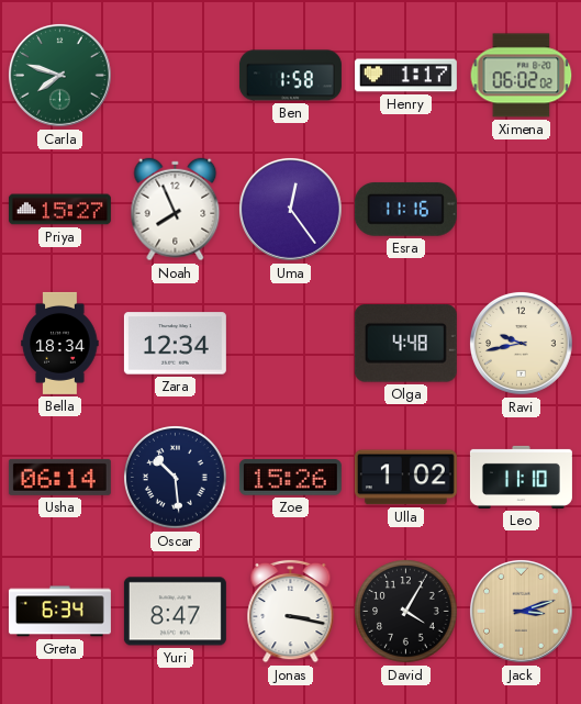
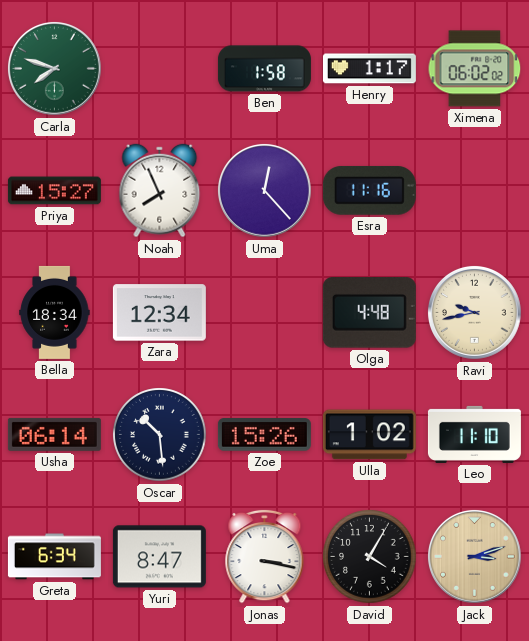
Uma: 12:24 -> 12:23
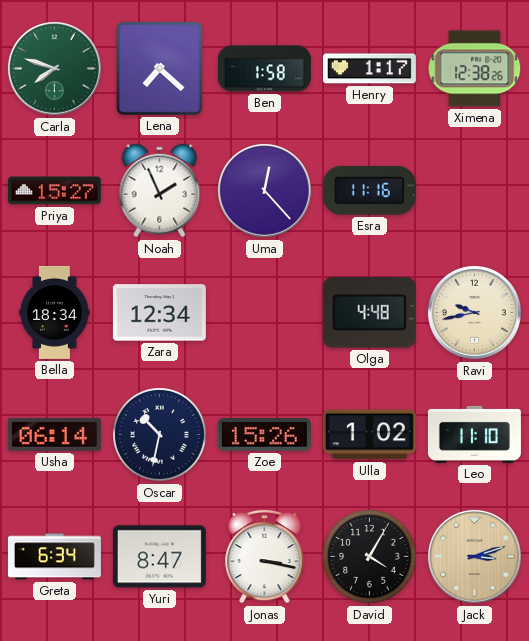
Lena: none -> 7:22
Ximena: 06:02 -> 12:38
Noah: 7:56 -> 1:56
Oscar: 10:29 -> 10:32
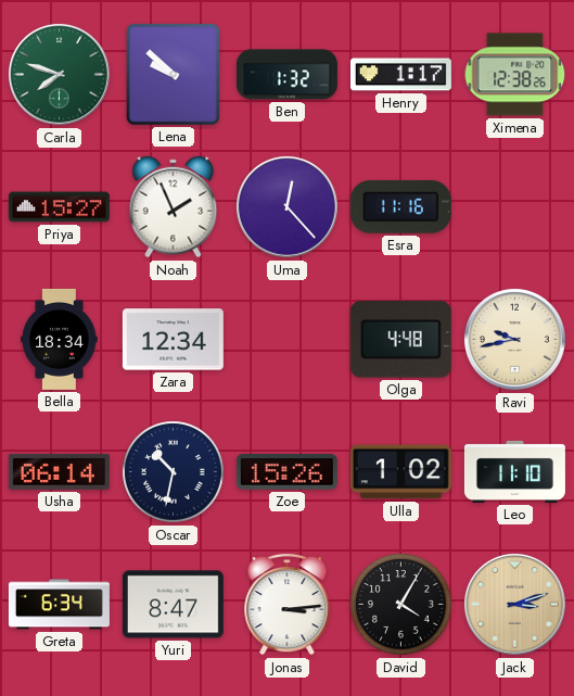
Lena: 7:22 -> 9:52
Ben: 1:58 -> 1:32
Jonas: 3:17 -> 3:14
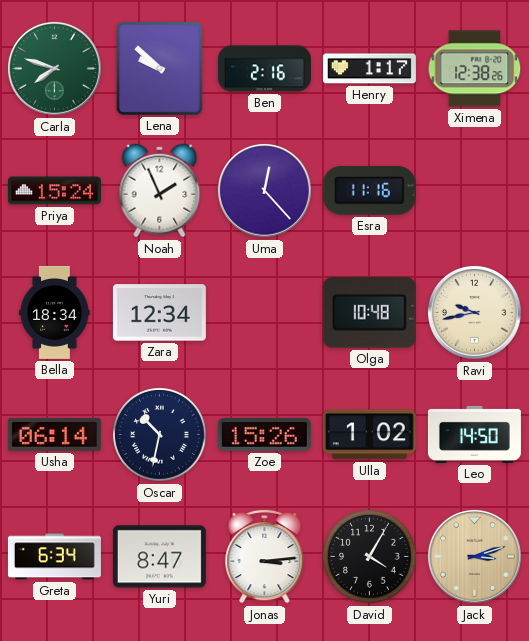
Ben: 1:32 -> 2:16
Priya: 15:27 -> 15:24
Olga: 4:48 -> 10:48
Leo: 11:10 -> 14:50
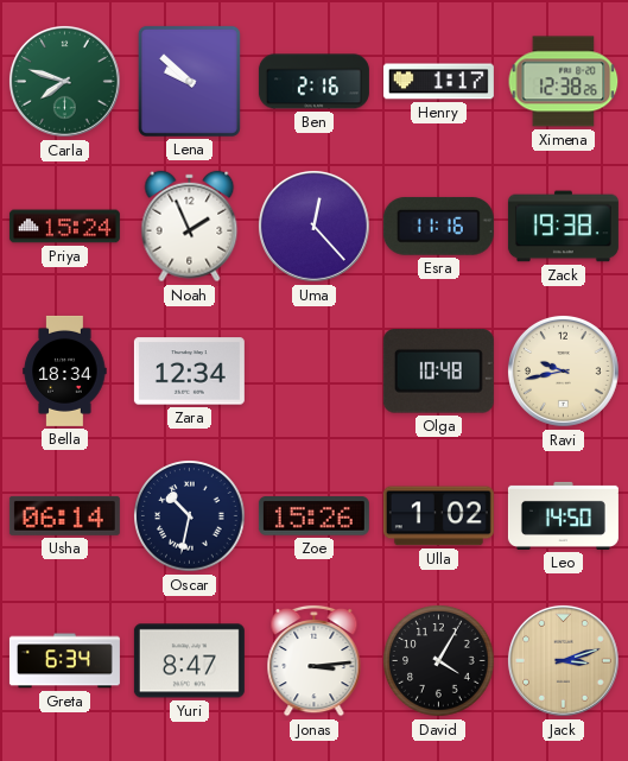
Zack: none -> 19:38
